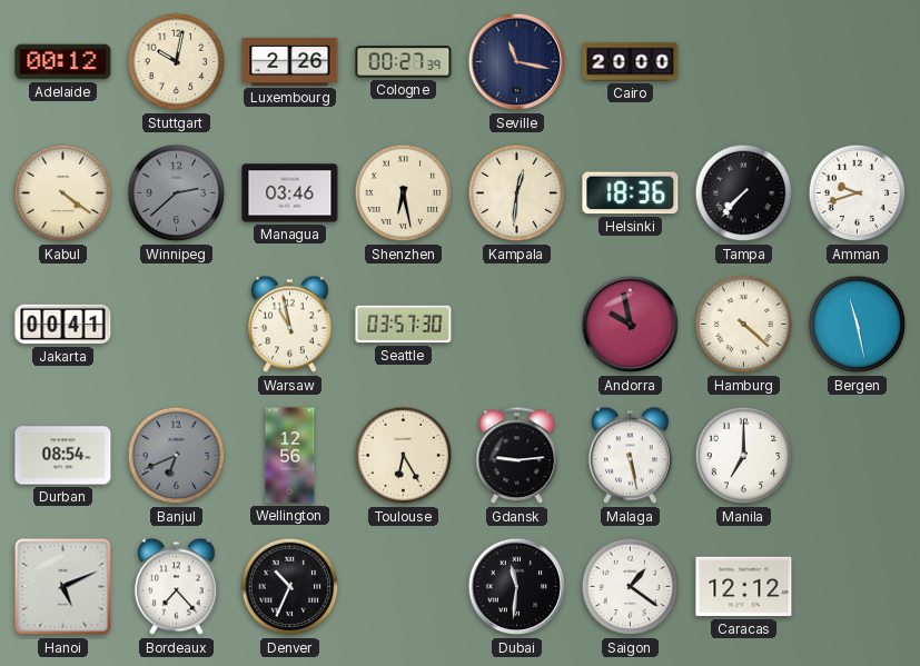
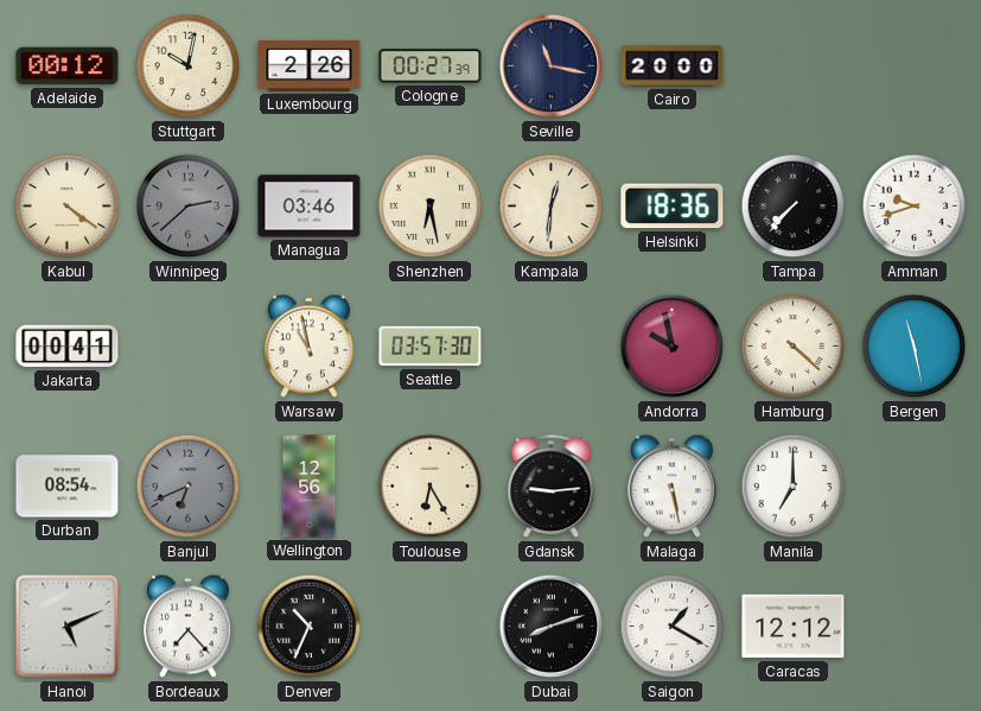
Dubai: 11:31 -> 8:12
Saigon: 1:21 -> 1:20
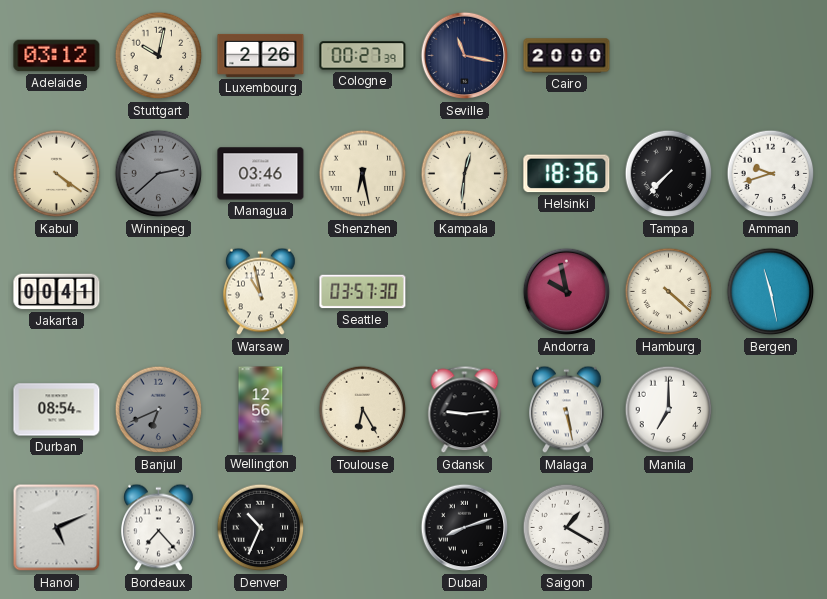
Adelaide: 00:12 -> 03:12
Caracas: 12:12 -> none
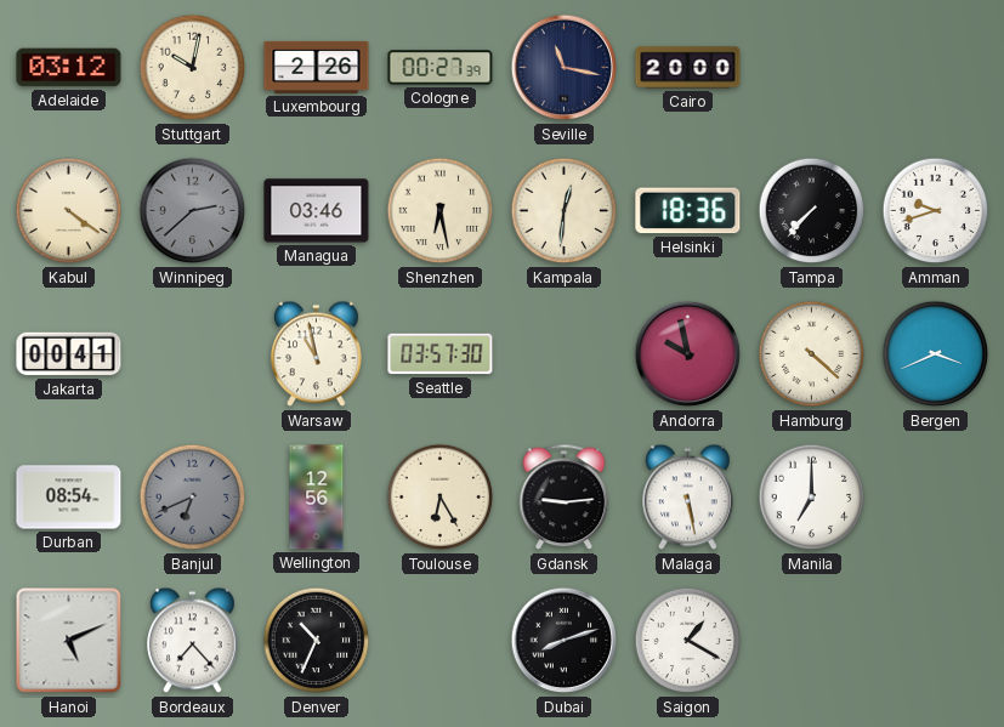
Bergen: 11:28 -> 3:41
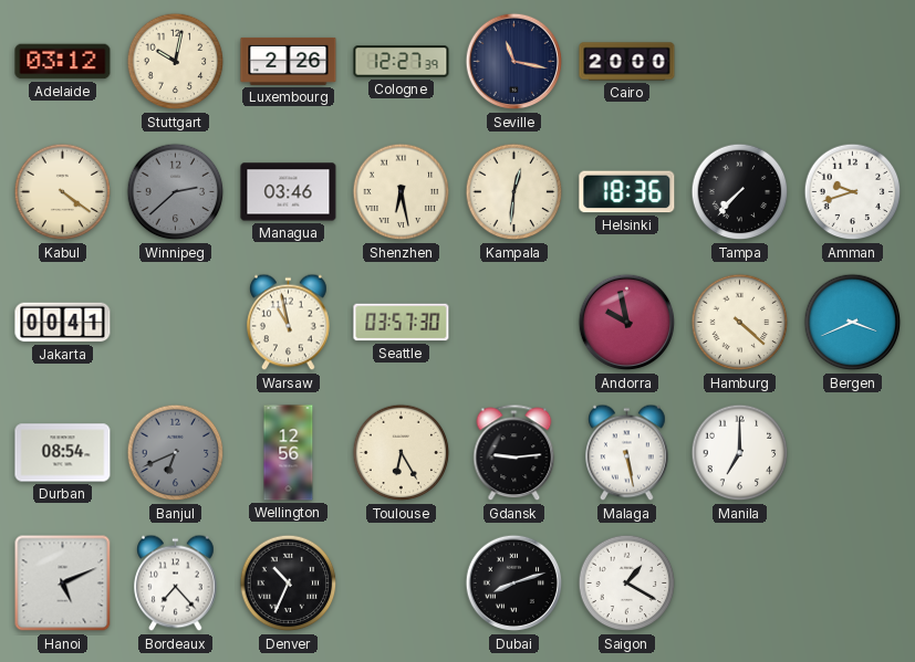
Cologne: 00:27 -> 12:27
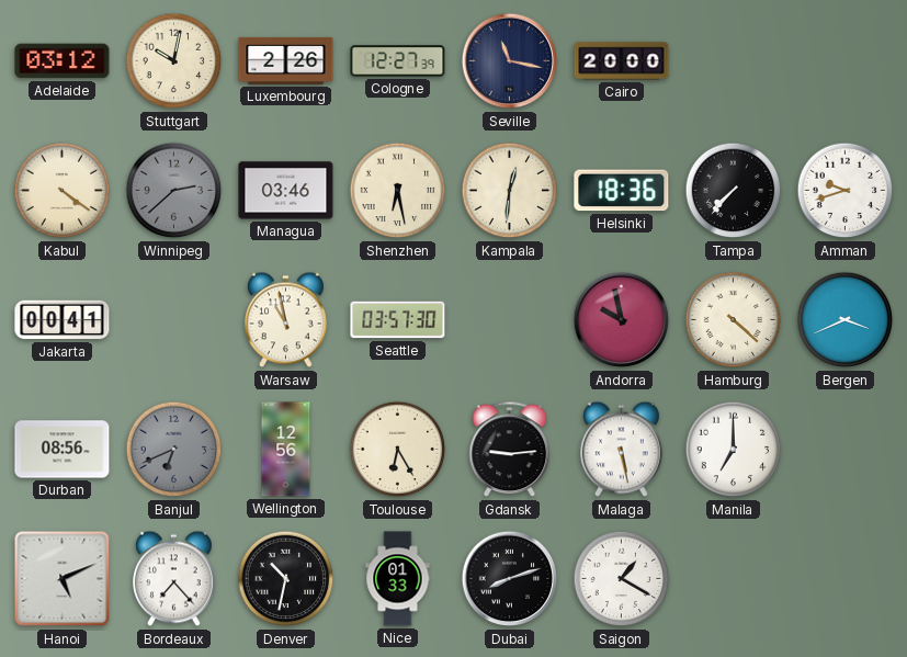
Durban: 08:54 -> 08:56
Denver: 10:34 -> 10:32
Nice: none -> 01:33
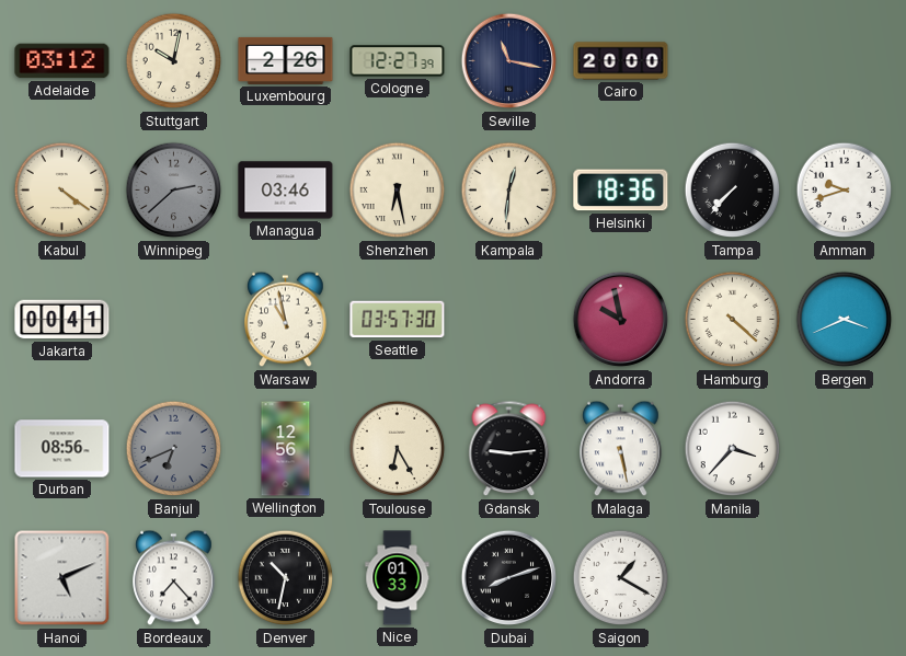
Manila: 7:00 -> 3:37
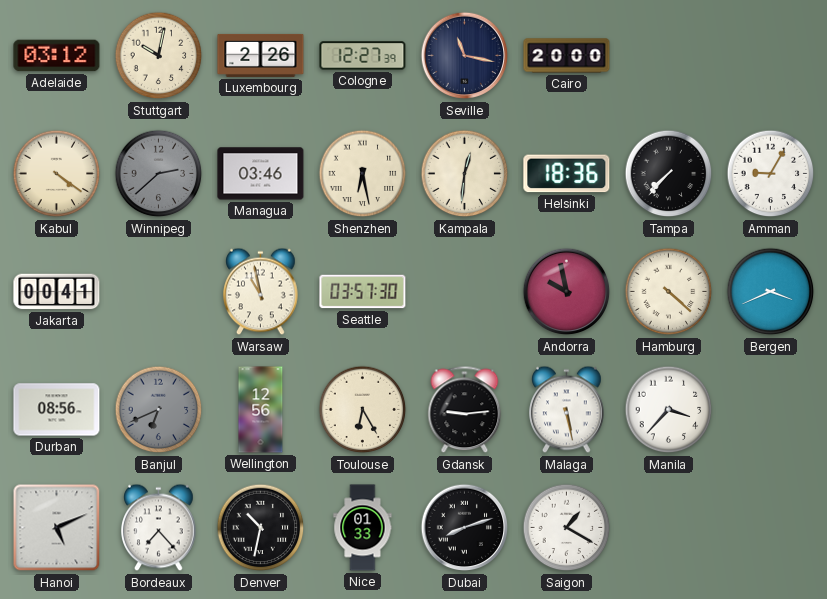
Amman: 9:42 -> 9:05
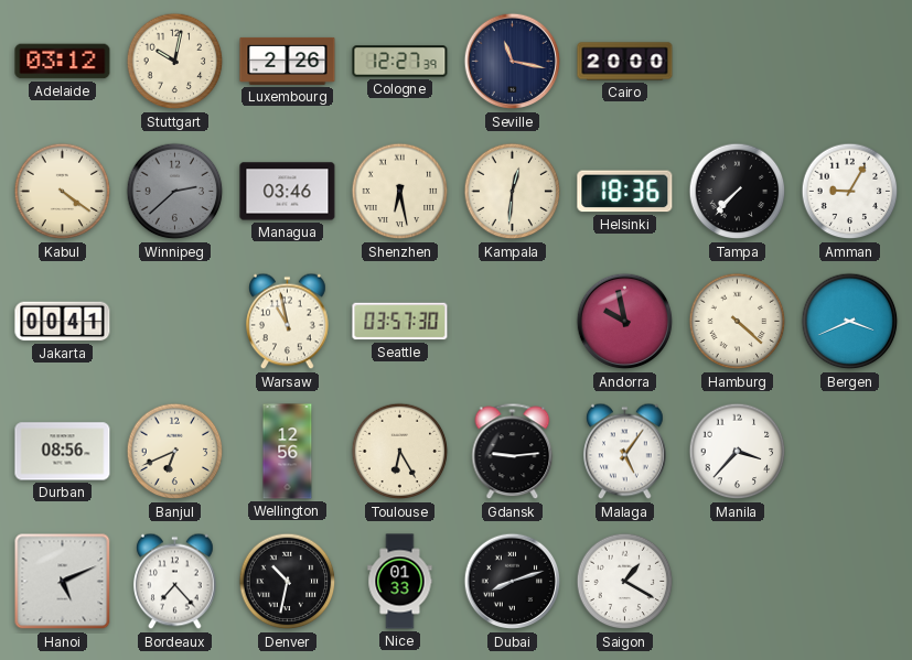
Banjul dial: grey -> cream
Malaga: 5:28 -> 5:06
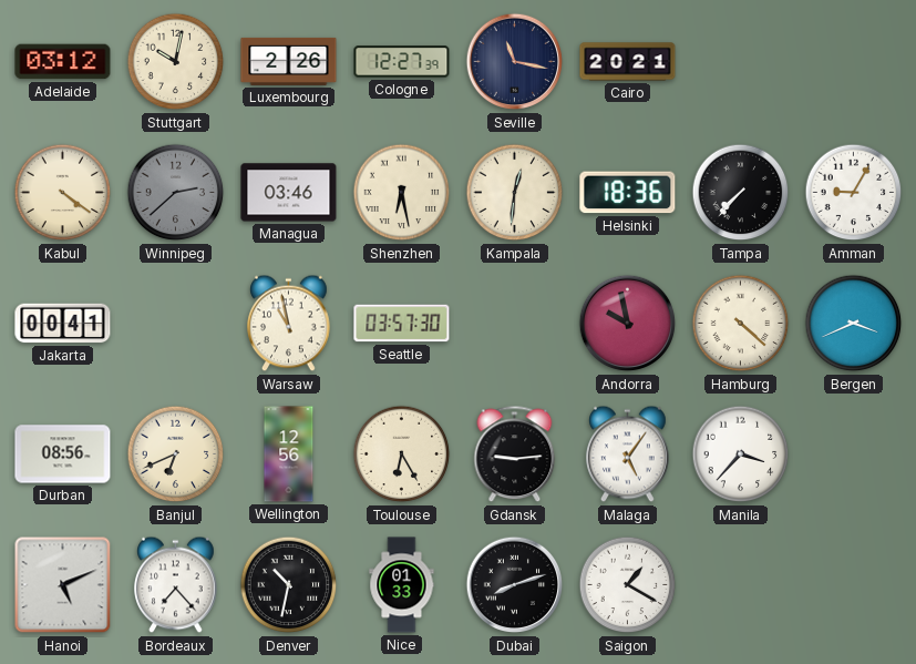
Cairo: 20:00 -> 20:21
